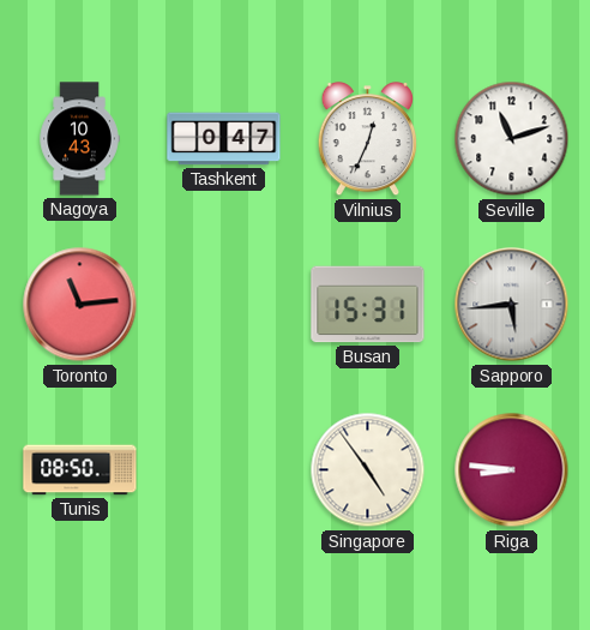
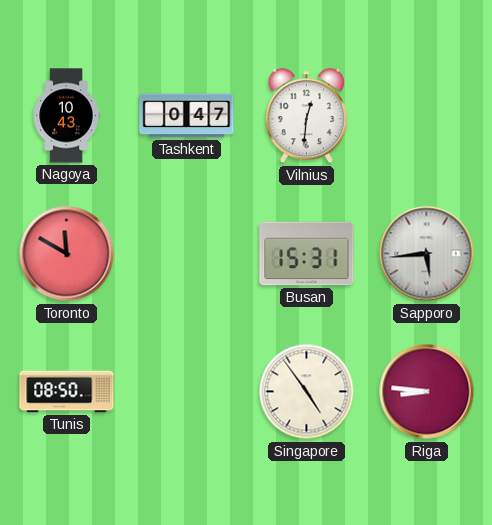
Vilnius: 12:34 -> 12:31
Seville: 11:12 -> none
Toronto: 11:14 -> 11:50
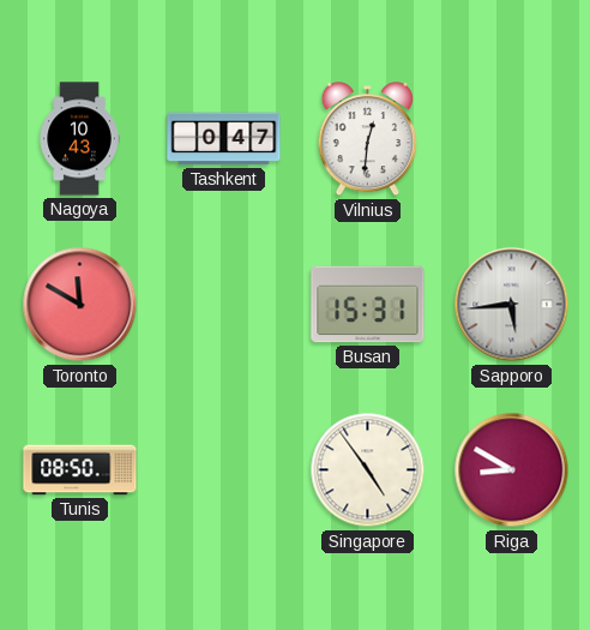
Riga: 8:46 -> 8:50
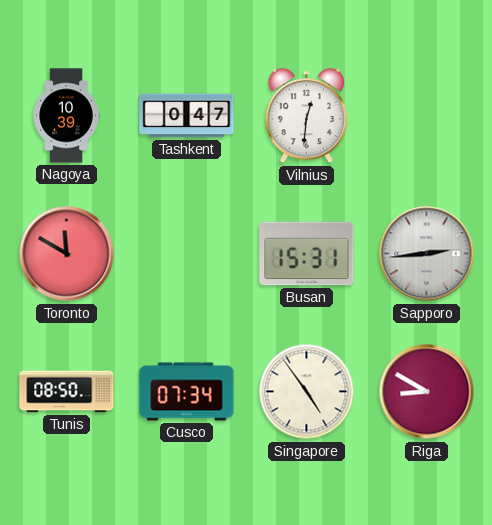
Nagoya: 10:43 -> 10:39
Sapporo: 5:44 -> 2:44
Cusco: none -> 07:34
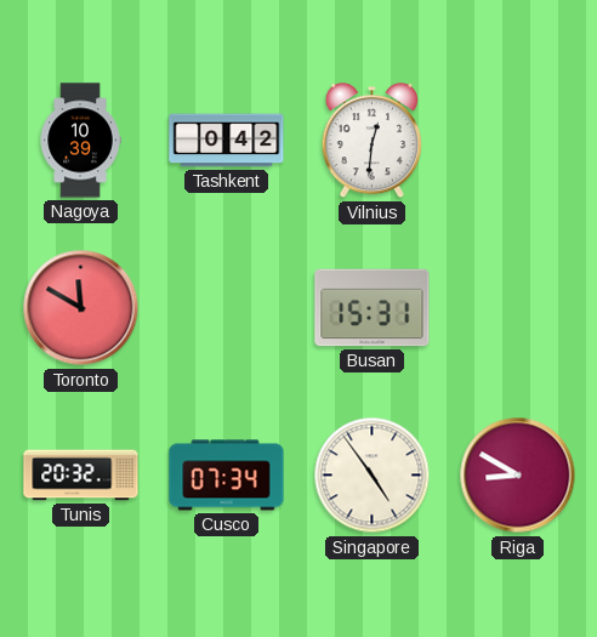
Tashkent: 0:47 -> 0:42
Sapporo: 2:44 -> none
Tunis: 08:50 -> 20:32
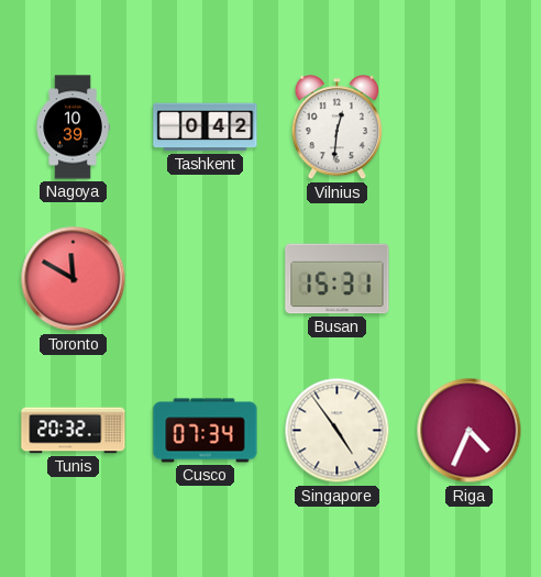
Riga: 8:50 -> 4:34
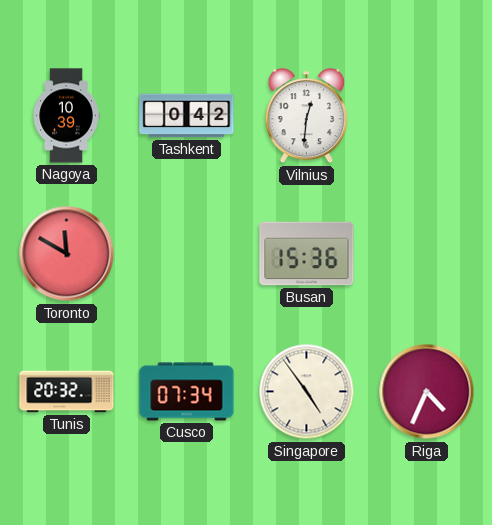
Busan: 15:31 -> 15:36
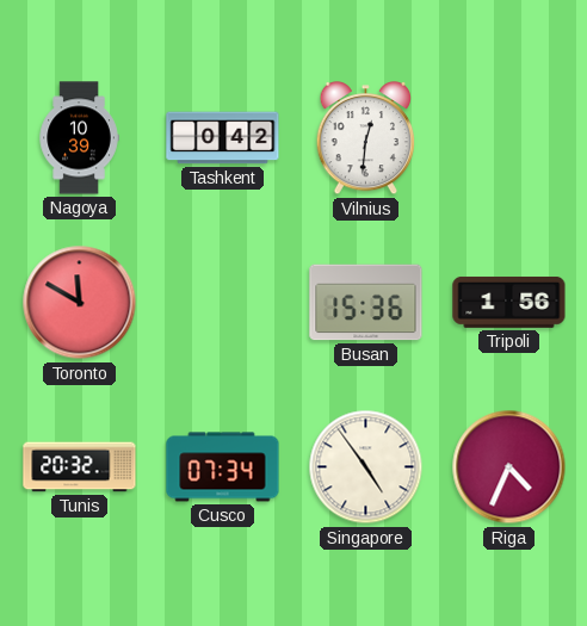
Tripoli: none -> 1:56
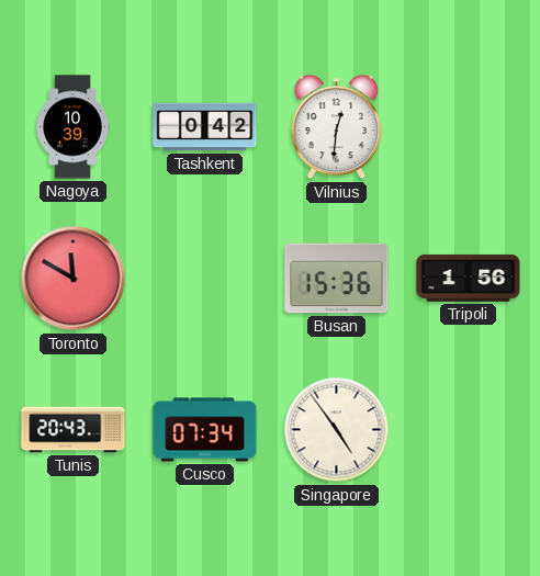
Tunis: 20:32 -> 20:43
Riga: 4:34 -> none
